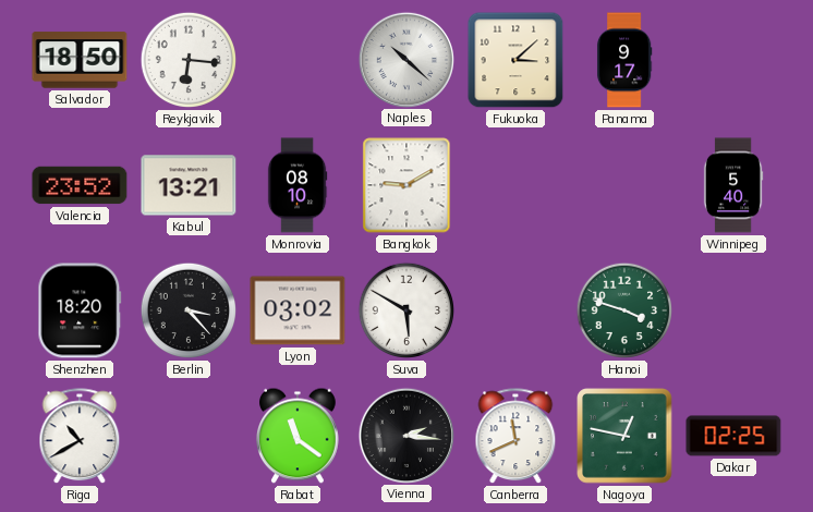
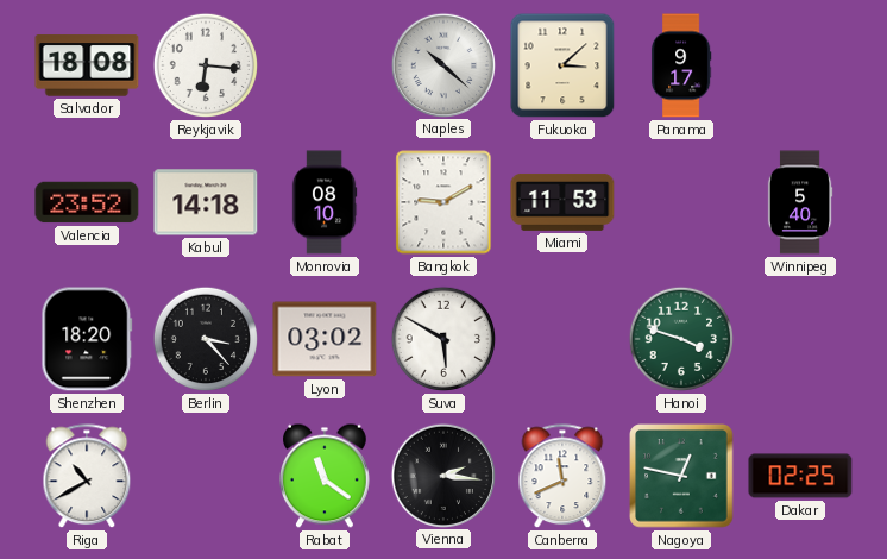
Salvador: 18:50 -> 18:08
Kabul: 13:21 -> 14:18
Miami: none -> 11:53
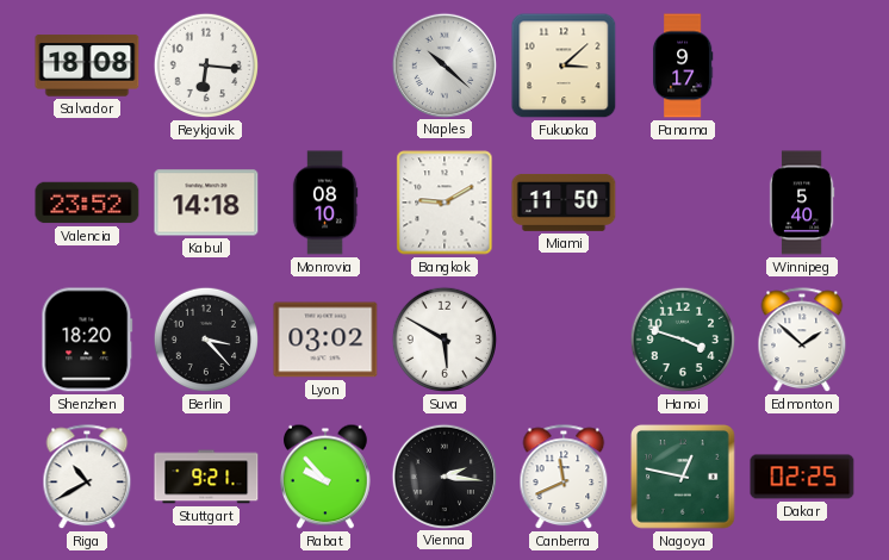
Miami: 11:53 -> 11:50
Edmonton: none -> 1:52
Stuttgart: none -> 9:21
Rabat: 11:21 -> 9:53
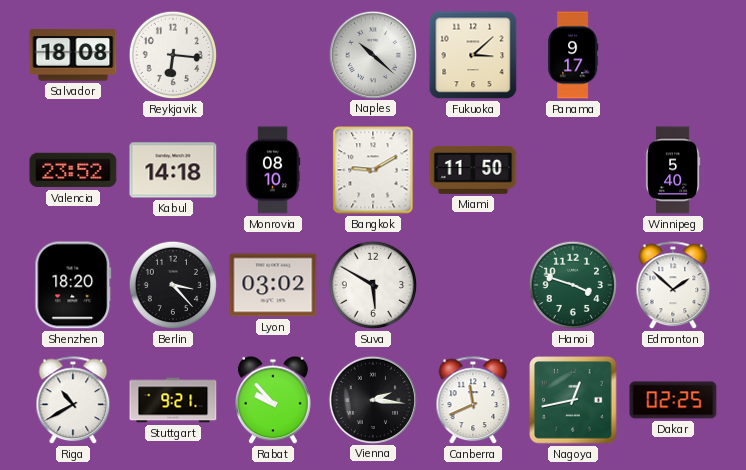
Nagoya: 12:47 -> 12:43
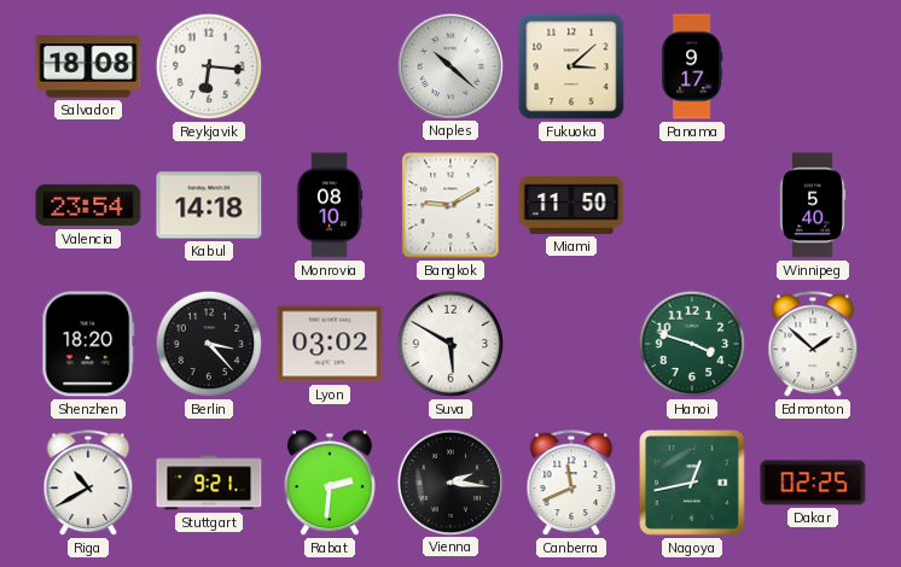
Valencia: 23:52 -> 23:54
Rabat: 9:53 -> 2:31
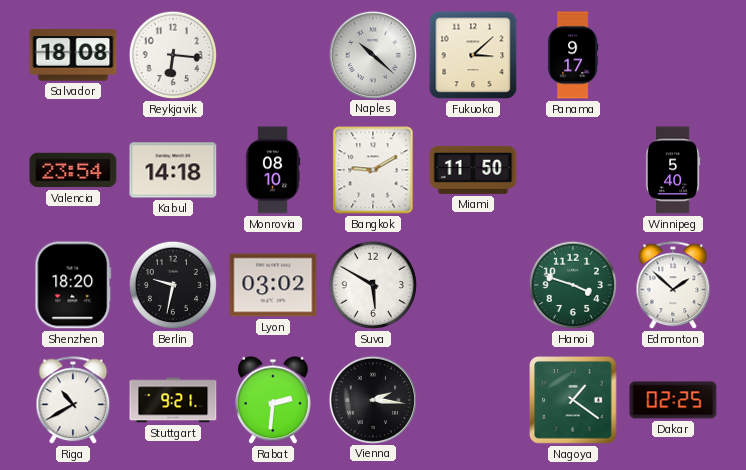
Berlin: 3:23 -> 9:32
Canberra: 11:41 -> none
Nagoya: 12:43 -> 1:21
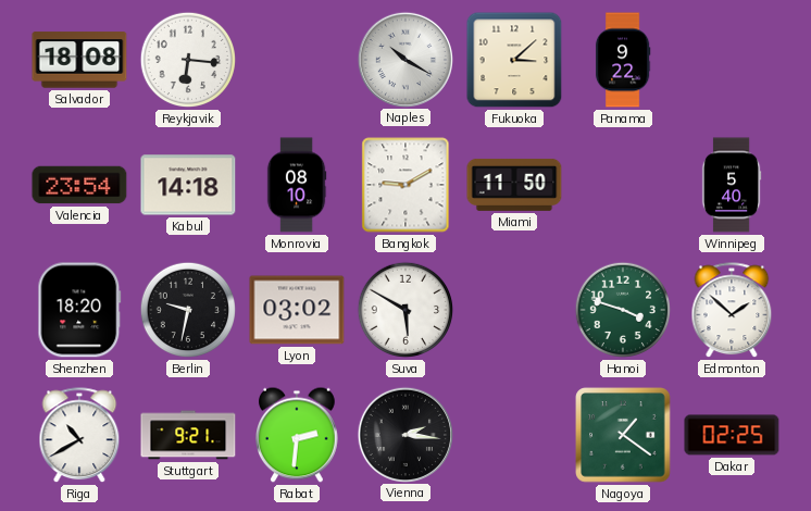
Naples: 10:22 -> 10:20
Panama: 9:17 -> 9:22
